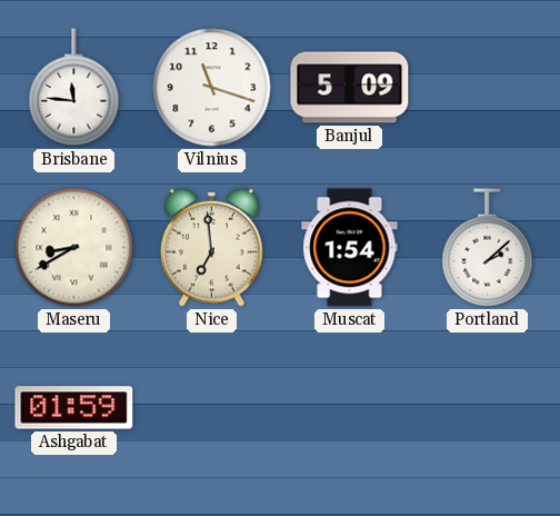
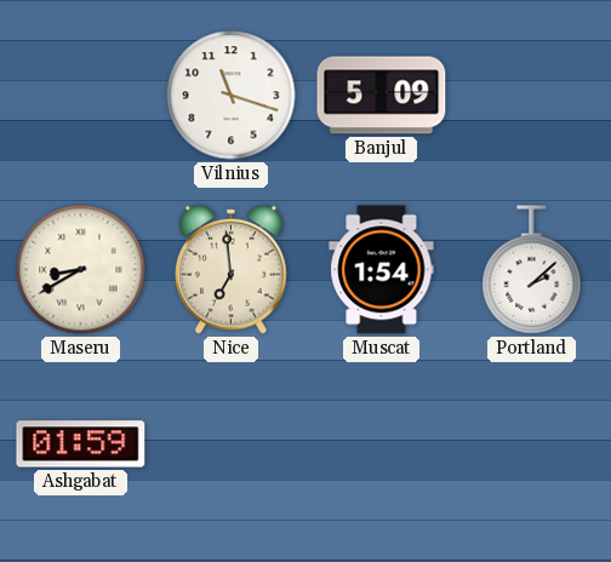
Brisbane: 11:46 -> none
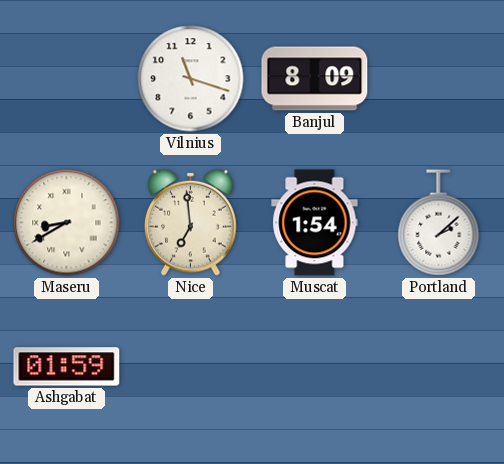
Banjul: 5:09 -> 8:09
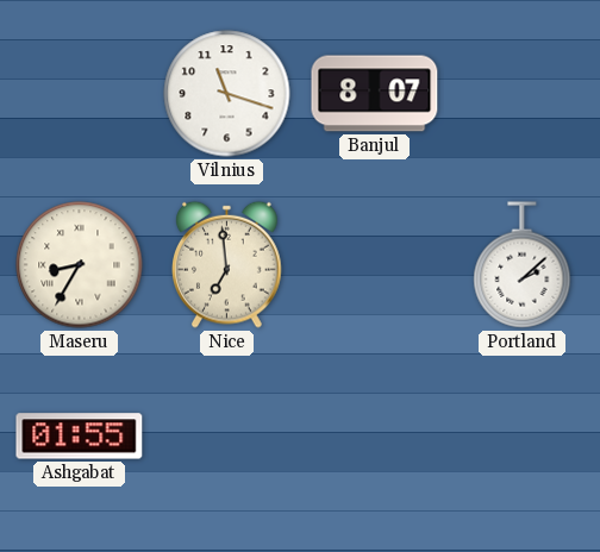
Banjul: 8:09 -> 8:07
Maseru: 8:40 -> 8:35
Muscat: 1:54 -> none
Ashgabat: 01:59 -> 01:55
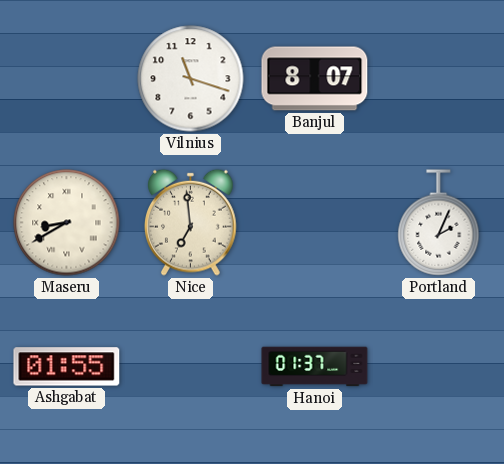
Maseru: 8:35 -> 8:40
Portland: 2:08 -> 2:04
Hanoi: none -> 01:37
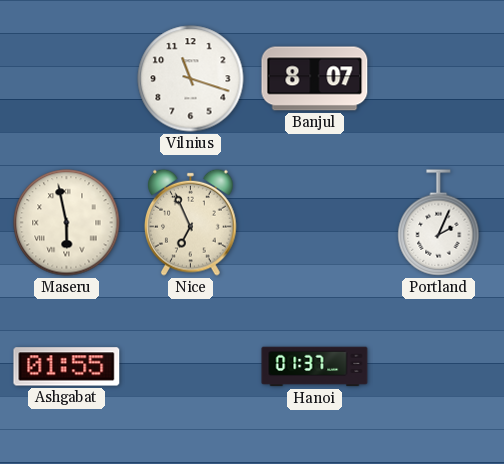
Maseru: 8:40 -> 5:58
Nice: 6:59 -> 6:56
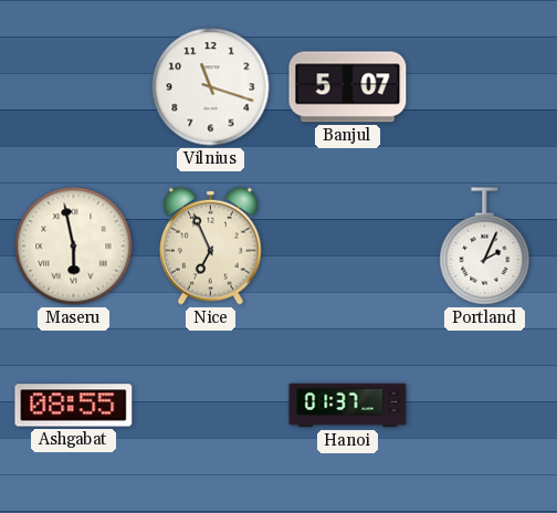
Banjul: 8:07 -> 5:07
Ashgabat: 01:55 -> 08:55
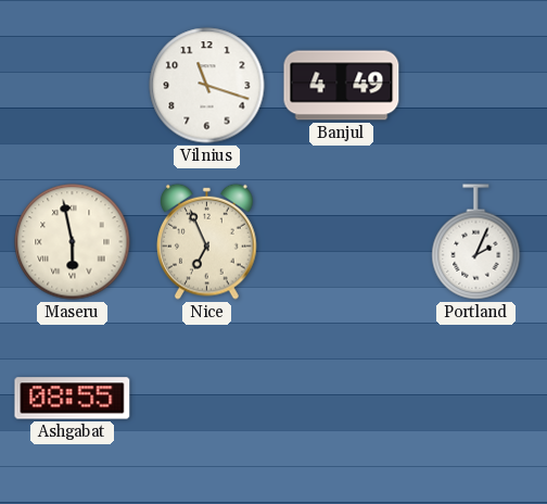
Banjul: 5:07 -> 4:49
Hanoi: 01:37 -> none
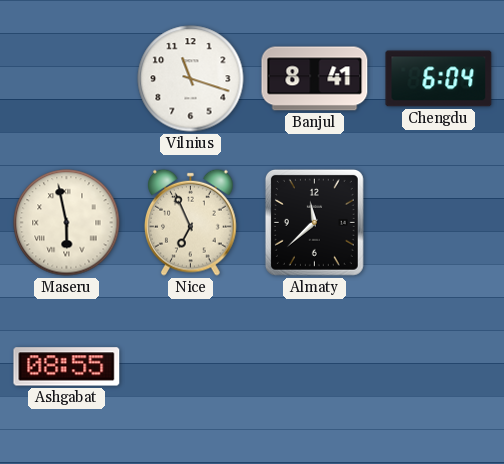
Banjul: 4:49 -> 8:41
Chengdu: none -> 6:04
Almaty: none -> 11:38
Portland: 2:04 -> none
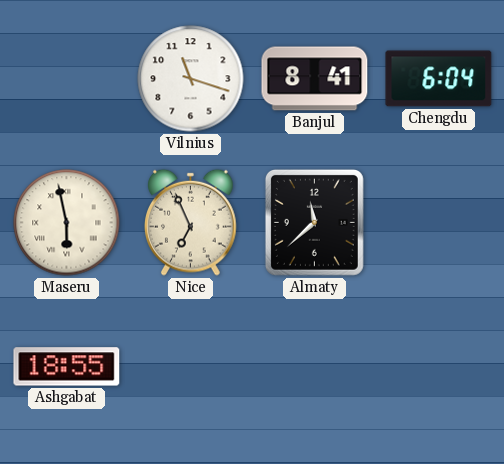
Ashgabat: 08:55 -> 18:55
